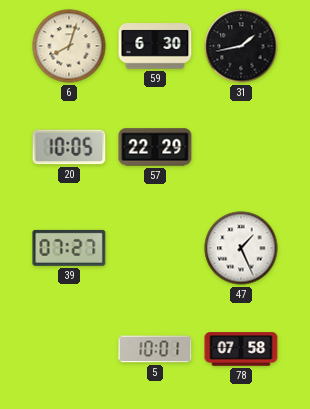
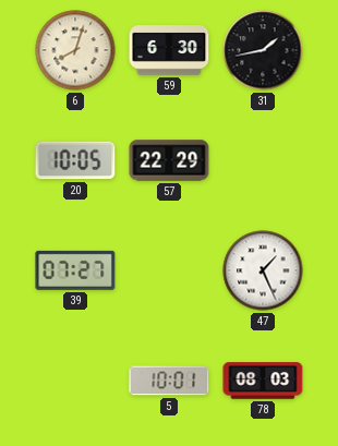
78: 07:58 -> 08:03
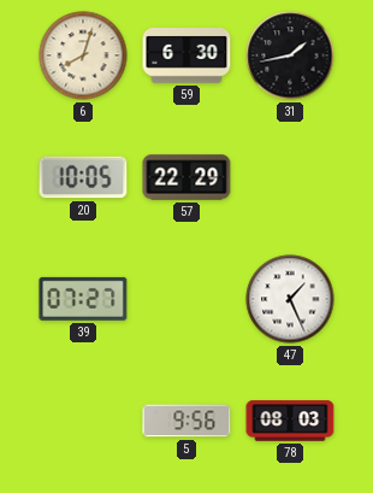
5: 10:01 -> 9:56
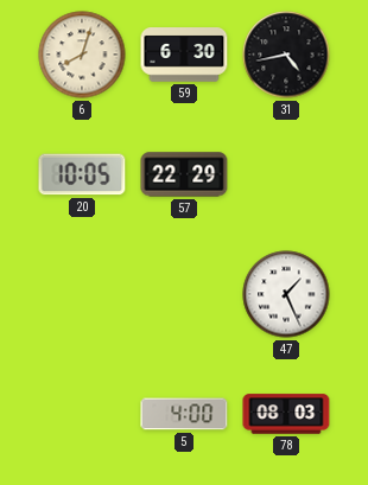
31: 1:43 -> 4:43
39: 07:27 -> none
5: 9:56 -> 4:00
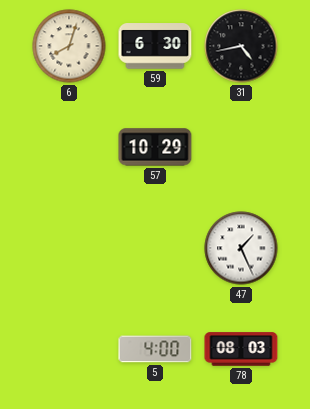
20: 10:05 -> none
57: 22:29 -> 10:29
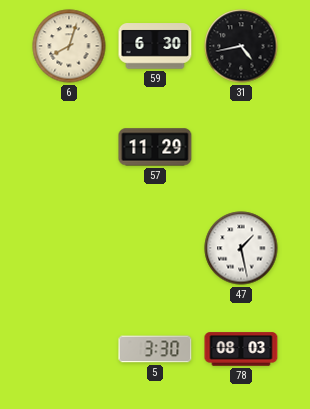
57: 10:29 -> 11:29
47: 1:26 -> 1:28
5: 4:00 -> 3:30
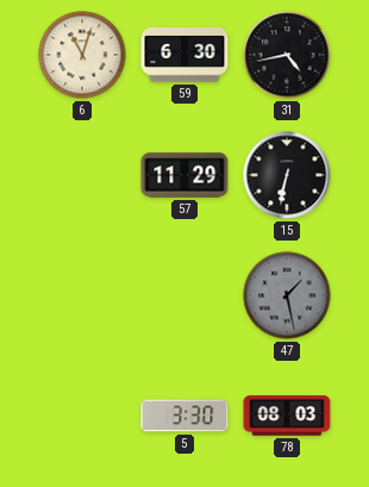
6: 8:03 -> 11:03
15: none -> 6:32
47 dial: white -> grey
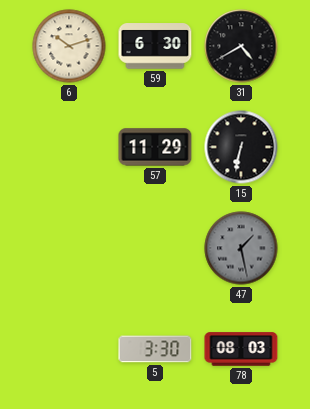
6: 11:03 -> 10:12
31: 4:43 -> 4:40
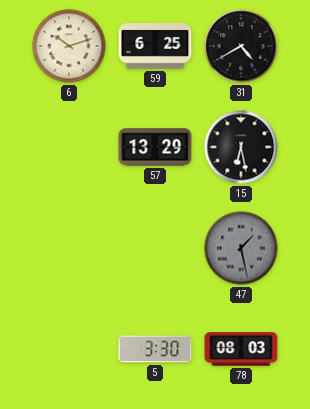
59: 6:30 -> 6:25
57: 11:29 -> 13:29
15: 6:32 -> 6:28
